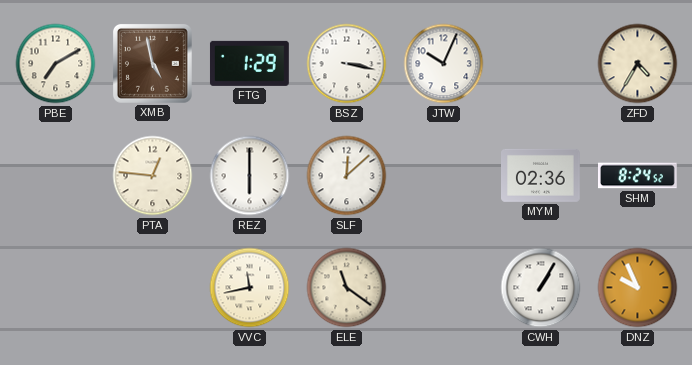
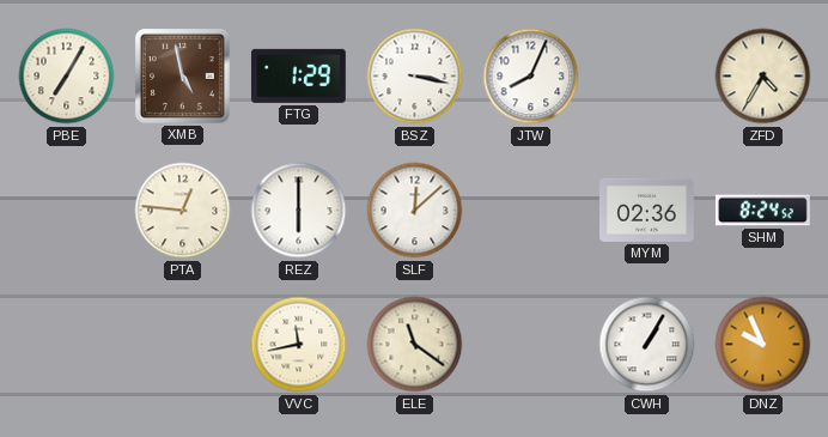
PBE: 7:10 -> 7:05
JTW: 10:04 -> 8:04
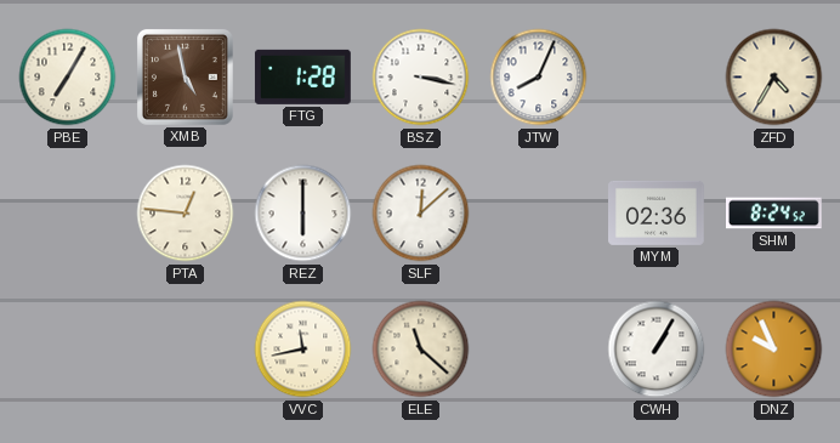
FTG: 1:29 -> 1:28
ELE: 11:21 -> 11:22
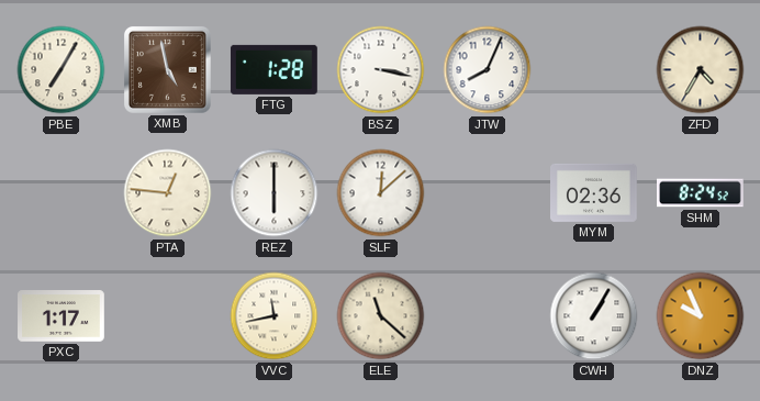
PXC: none -> 1:17
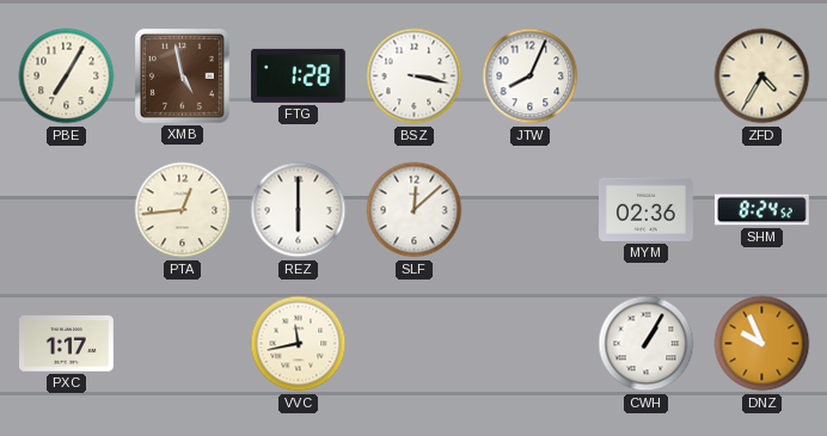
PTA: 12:46 -> 12:44
ELE: 11:22 -> none
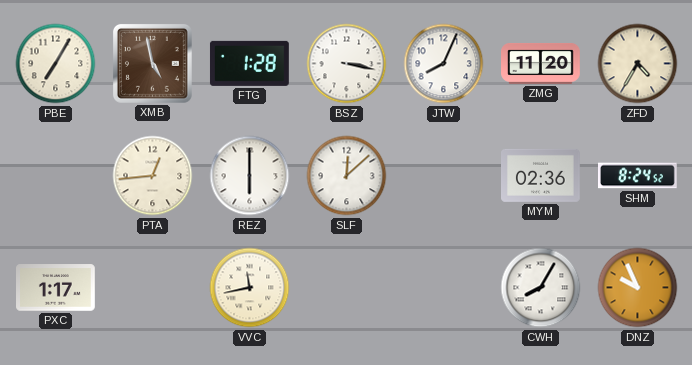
ZMG: none -> 11:20
CWH: 1:05 -> 8:05
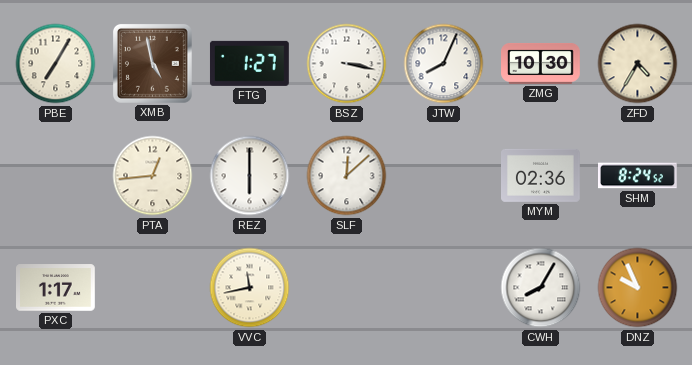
FTG: 1:28 -> 1:27
ZMG: 11:20 -> 10:30
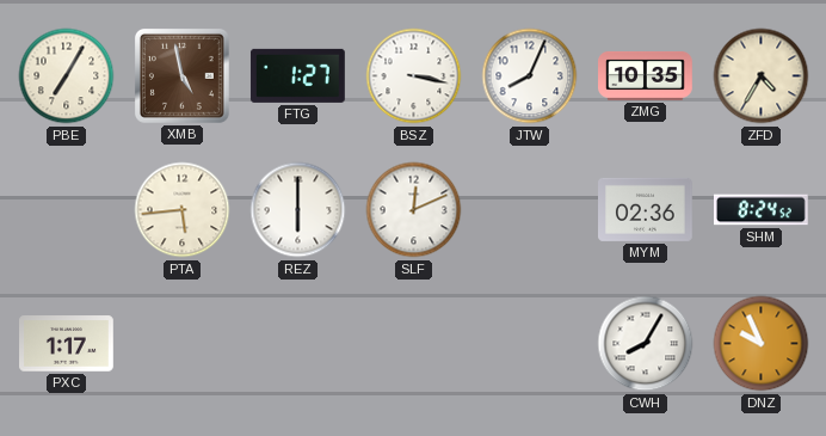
ZMG: 10:30 -> 10:35
PTA: 12:44 -> 5:44
SLF: 12:08 -> 12:11
VVC: 11:43 -> none
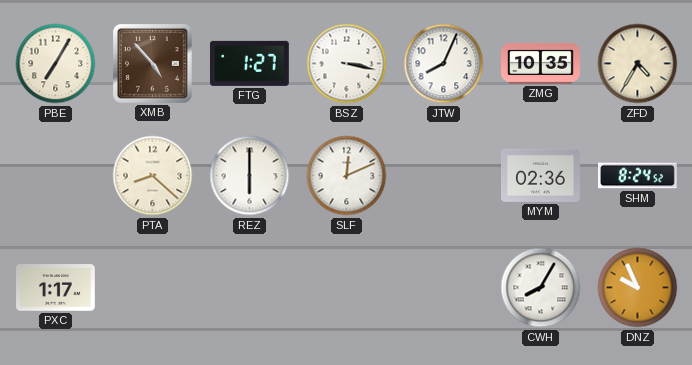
XMB: 4:58 -> 4:53
PTA: 5:44 -> 8:22
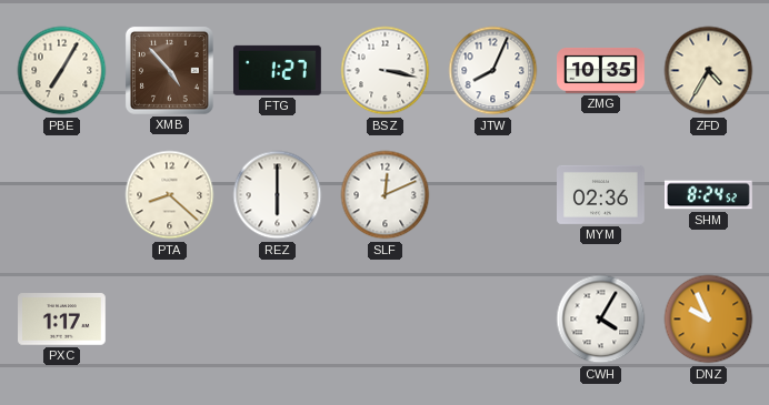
CWH: 8:05 -> 4:05
